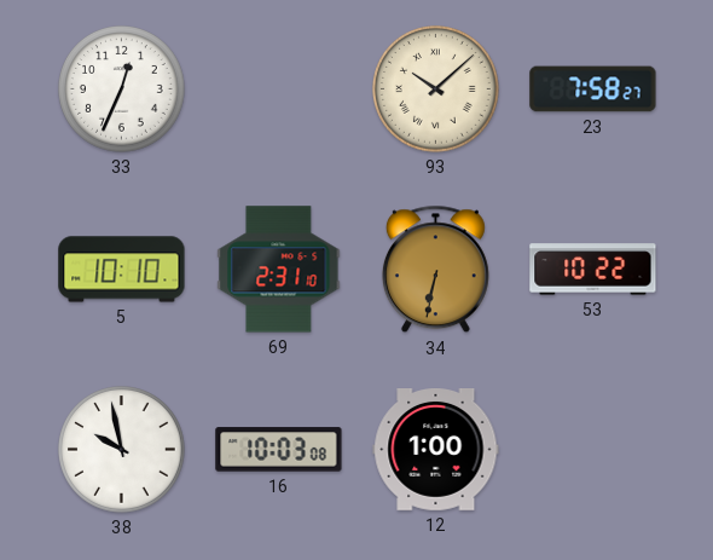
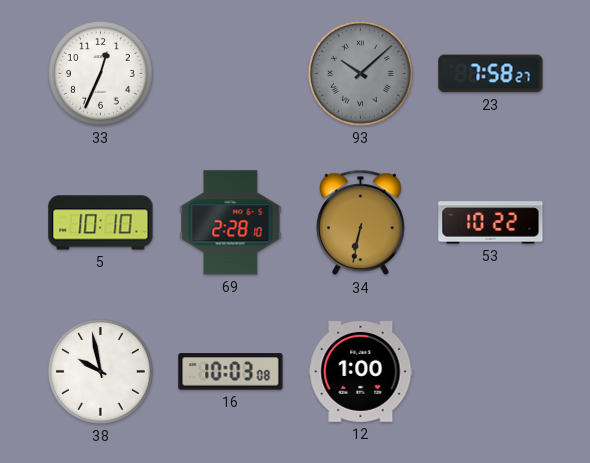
93 dial: cream -> grey
69: 2:31 -> 2:28
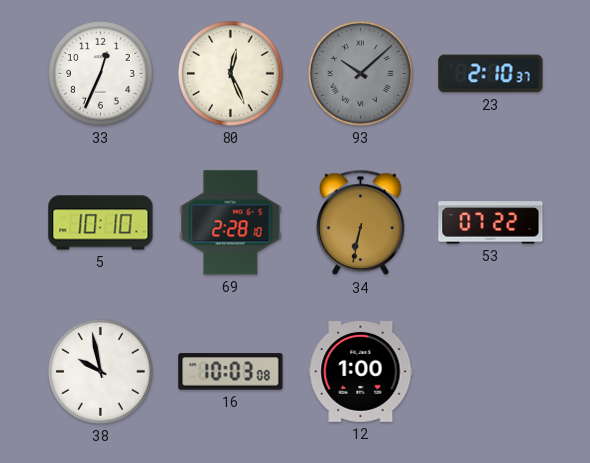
80: none -> 12:26
23: 7:58 -> 2:10
53: 10:22 -> 07:22
